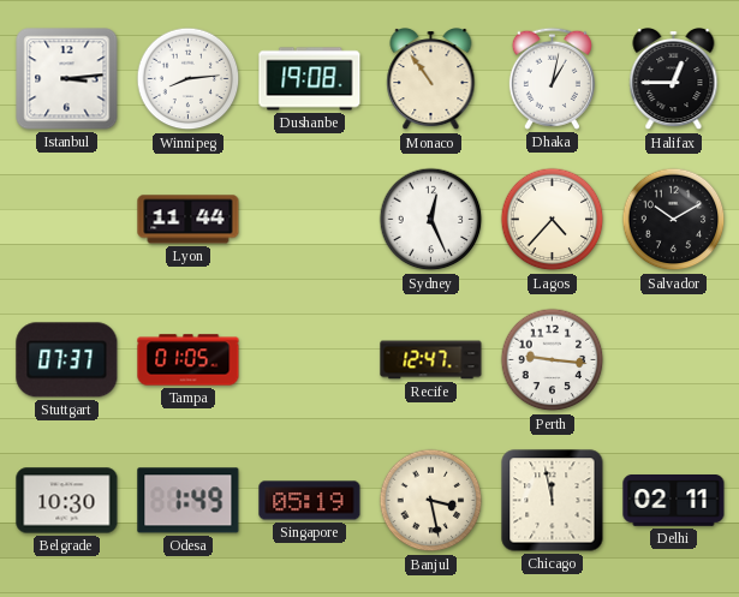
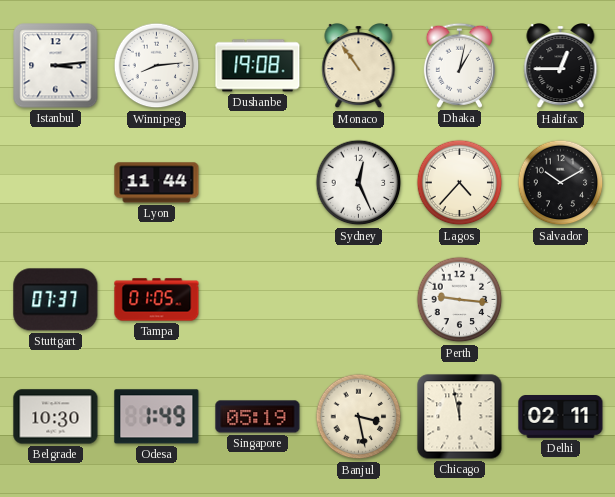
Recife: 12:47 -> none
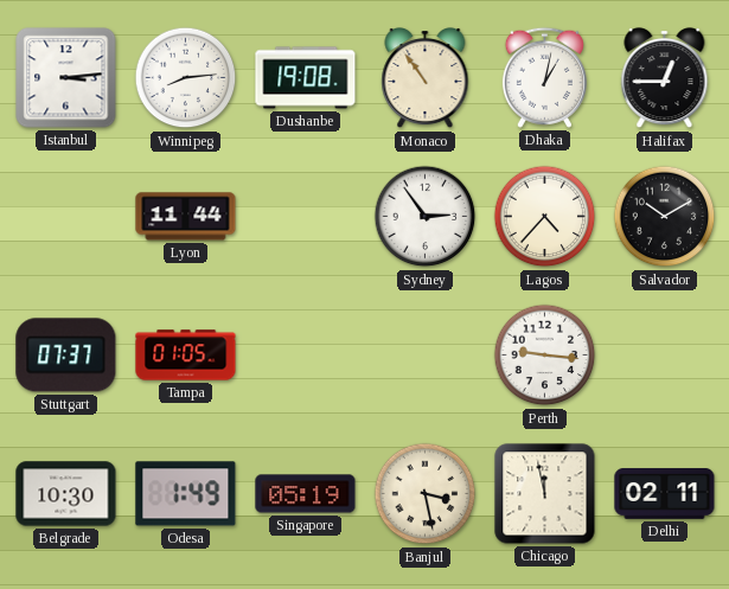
Sydney: 12:26 -> 2:54
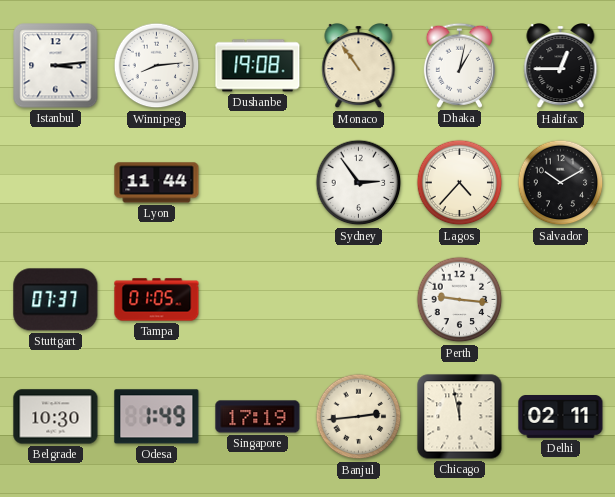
Singapore: 05:19 -> 17:19
Banjul: 3:28 -> 2:44
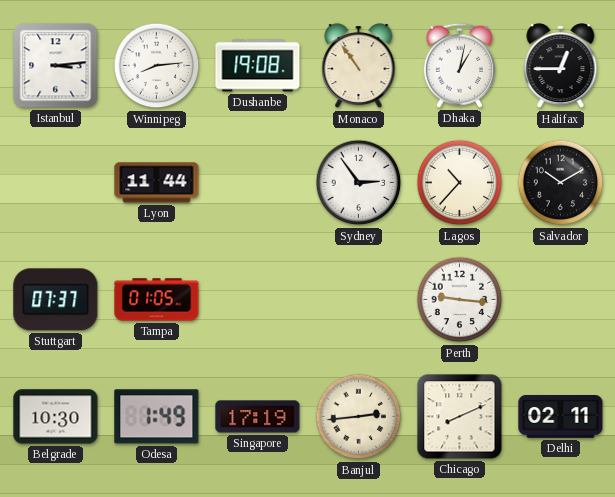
Lagos: 4:37 -> 10:37
Chicago: 11:58 -> 8:11
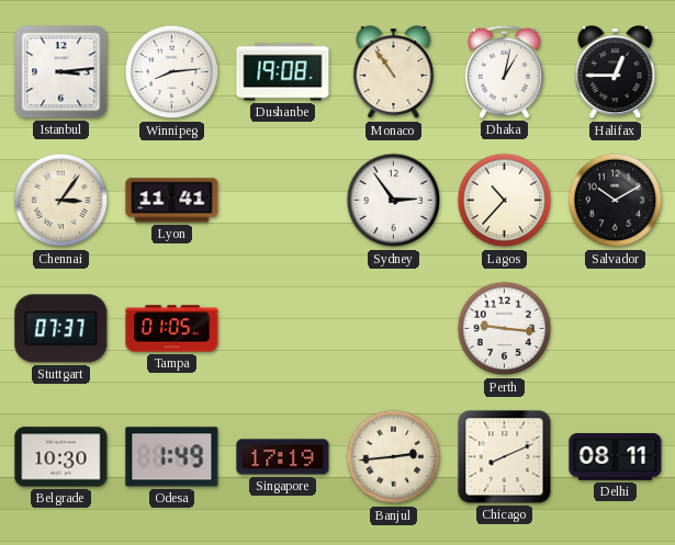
Chennai: none -> 3:06
Lyon: 11:44 -> 11:41
Delhi: 02:11 -> 08:11
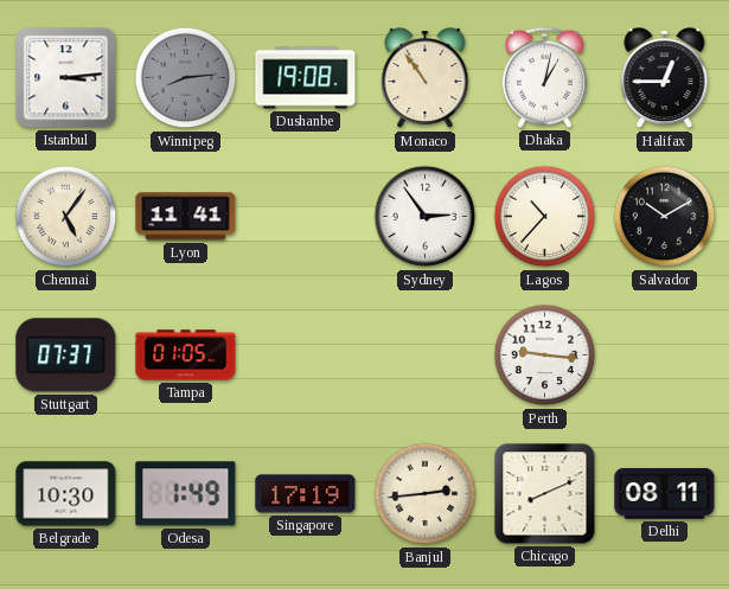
Winnipeg dial: white -> grey
Chennai: 3:06 -> 5:06
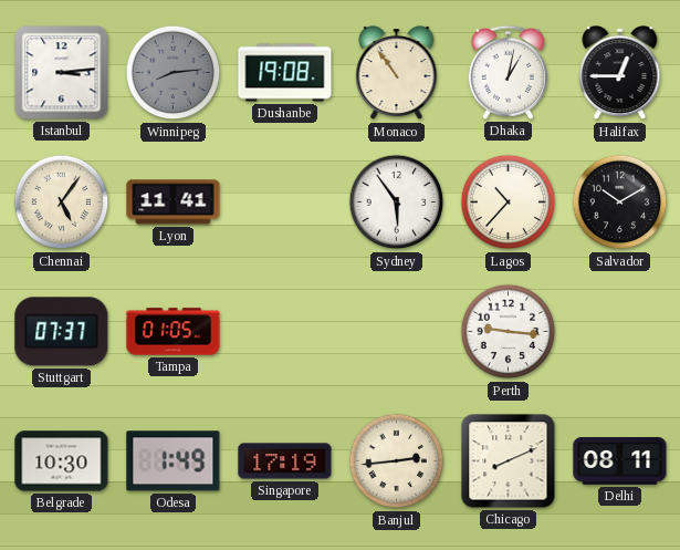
Sydney: 2:54 -> 5:54
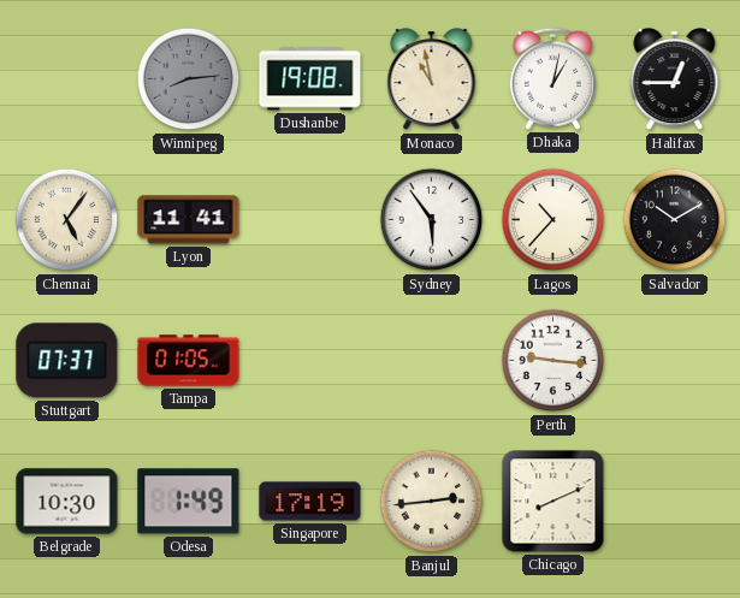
Istanbul: 3:14 -> none
Monaco: 10:54 -> 10:58
Delhi: 08:11 -> none
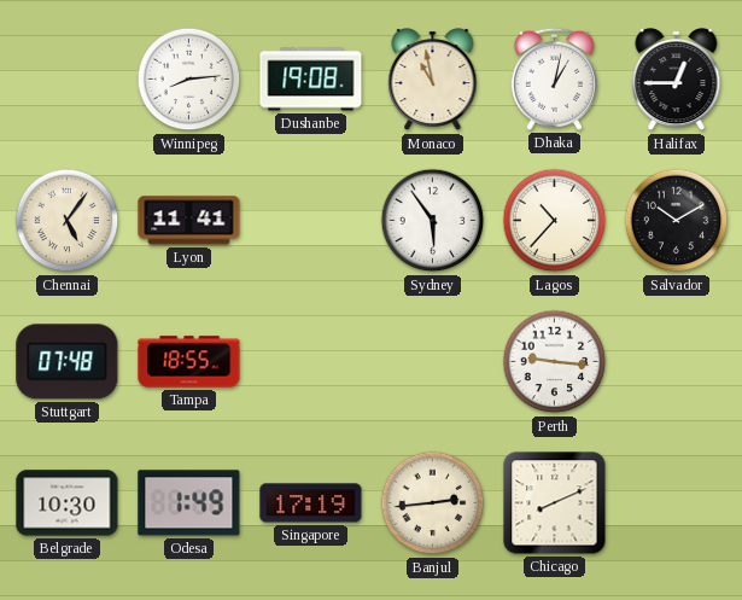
Winnipeg dial: grey -> white
Stuttgart: 07:37 -> 07:48
Tampa: 01:05 -> 18:55
